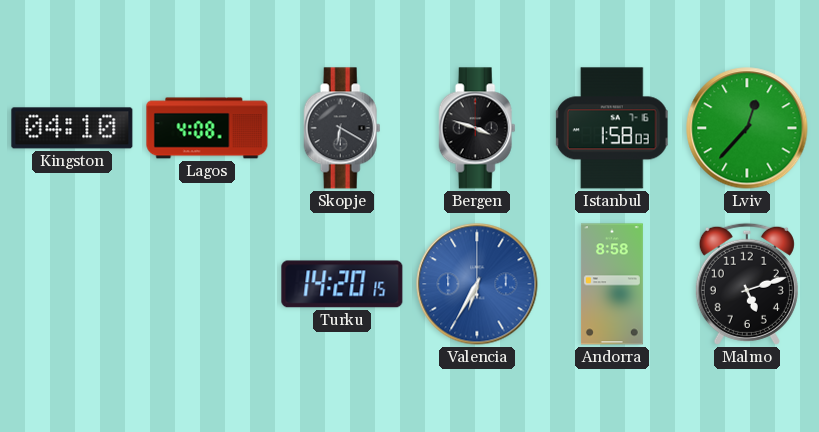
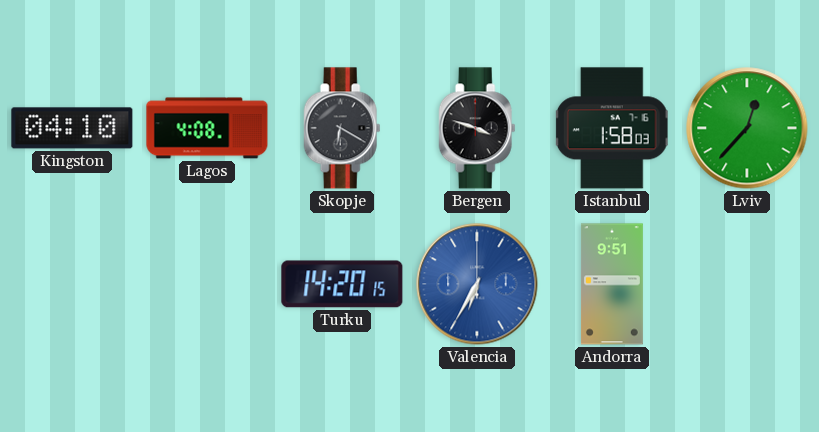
Andorra: 8:58 -> 9:51
Malmo: 5:12 -> none
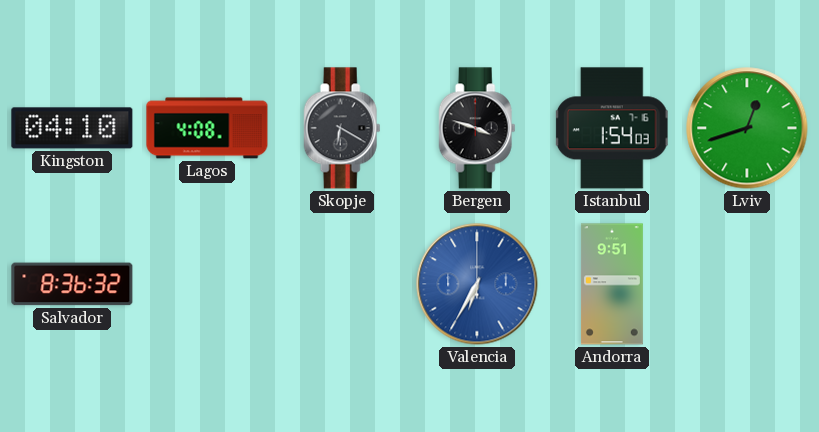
Istanbul: 1:58 -> 1:54
Lviv: 12:37 -> 12:42
Salvador: none -> 8:36
Turku: 14:20 -> none
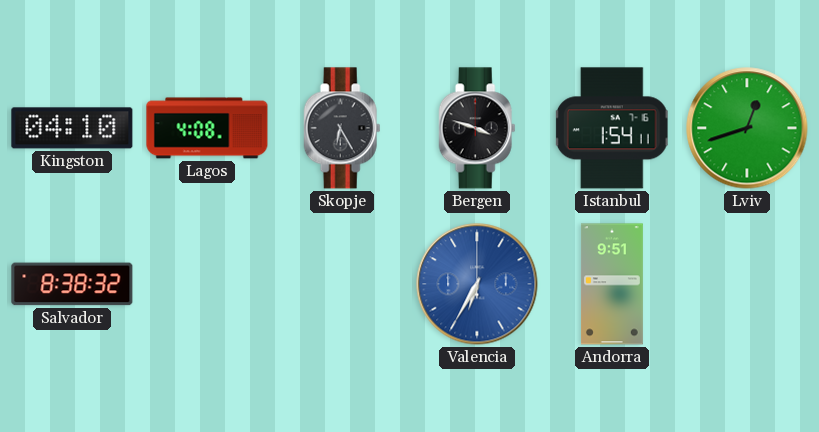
Skopje: 6:20 -> 6:25
Istanbul: 1:54:03 -> 1:54:11
Salvador: 8:36 -> 8:38
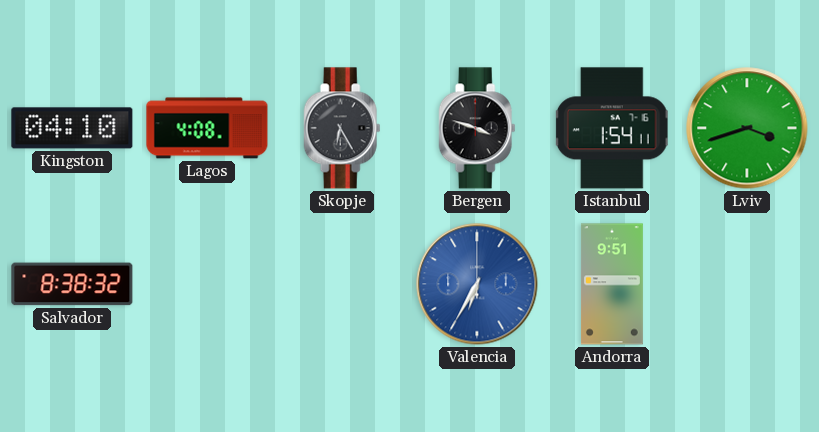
Lviv: 12:42 -> 3:42
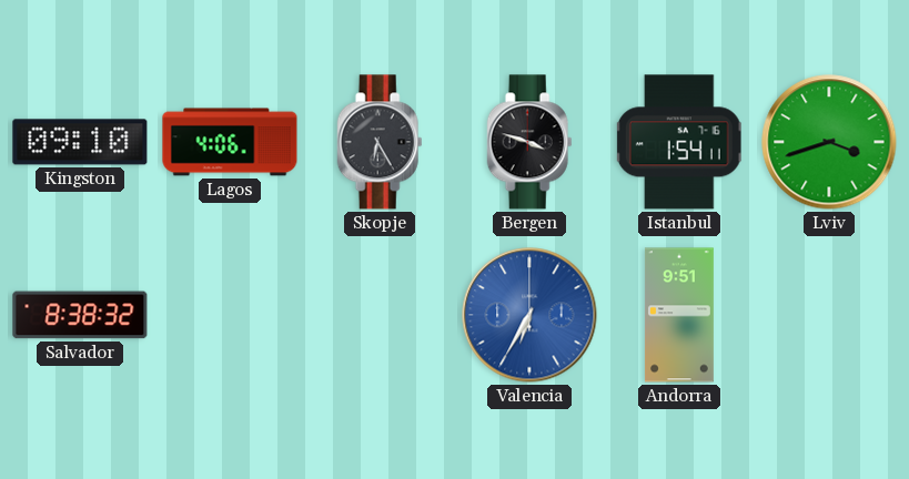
Kingston: 04:10 -> 09:10
Lagos: 4:08 -> 4:06
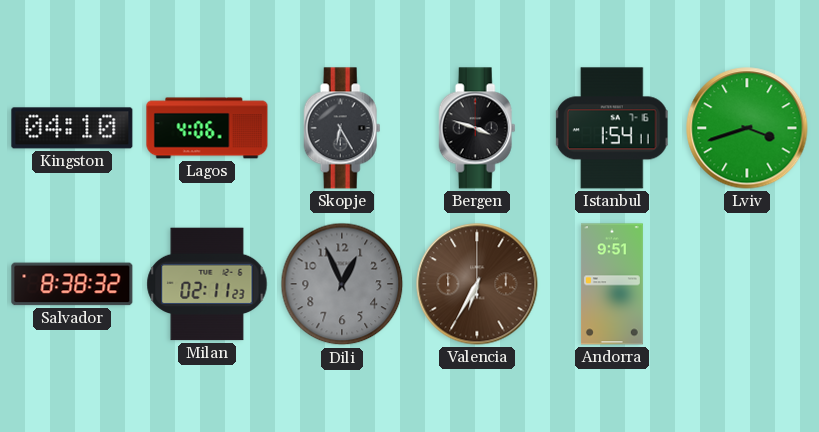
Kingston: 09:10 -> 04:10
Milan: none -> 02:11
Dili: none -> 12:56
Valencia dial: blue -> brown
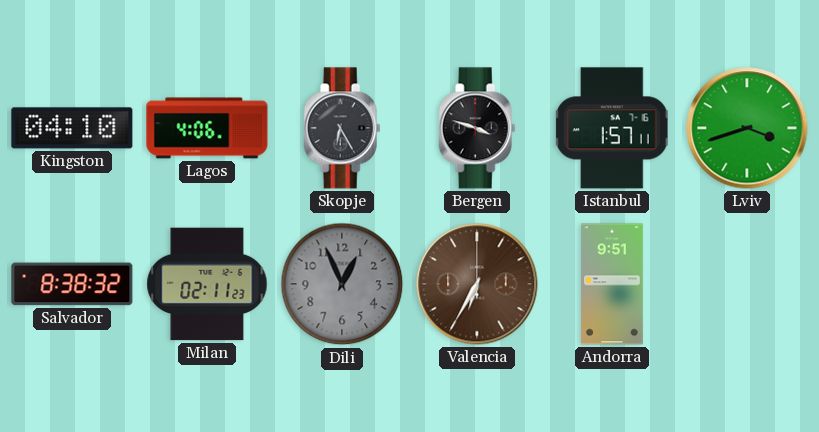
Istanbul: 1:54 -> 1:57
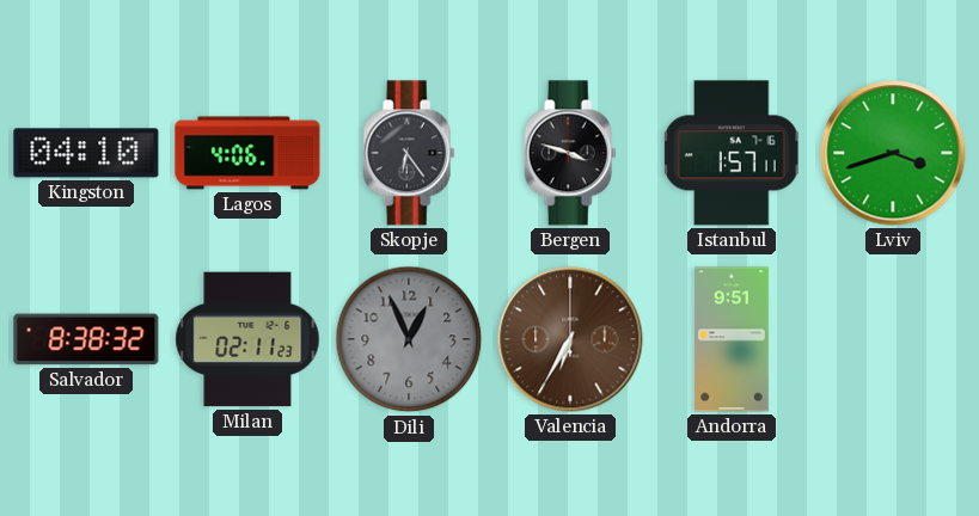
Skopje: 6:25 -> 6:24
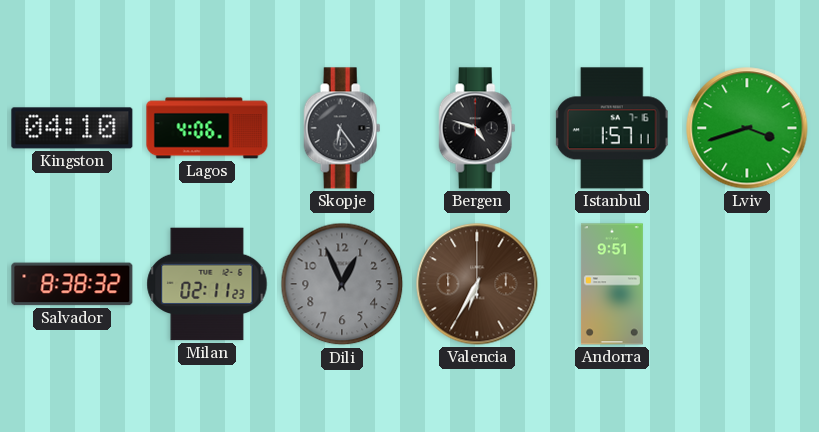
Bergen: 3:48 -> 4:48
